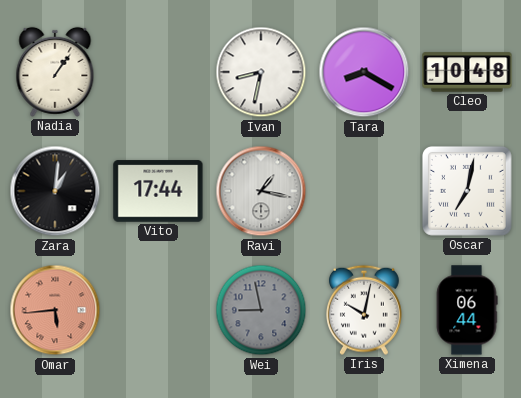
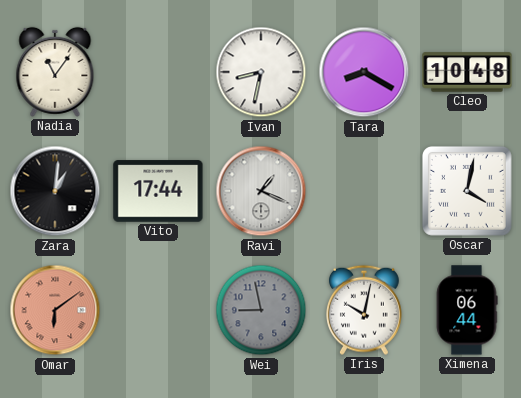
Nadia: 1:06 -> 11:06
Ravi: 1:17 -> 1:19
Oscar: 7:02 -> 4:02
Omar: 5:44 -> 6:09
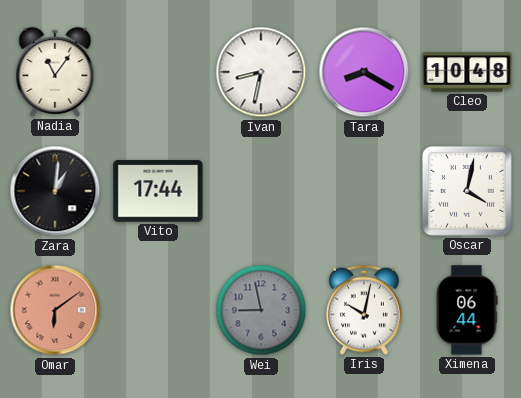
Ravi: 1:19 -> none
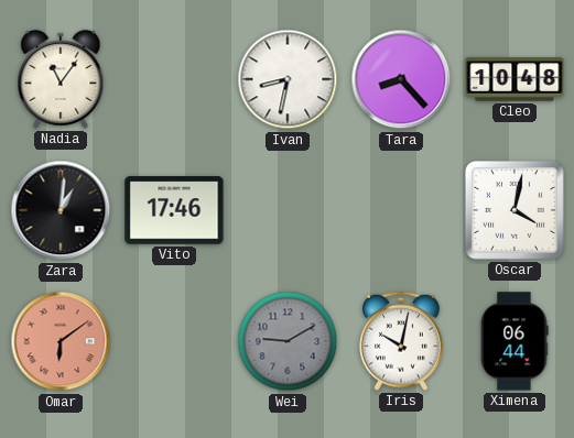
Tara: 8:20 -> 8:23
Vito: 17:44 -> 17:46
Wei: 8:58 -> 9:10
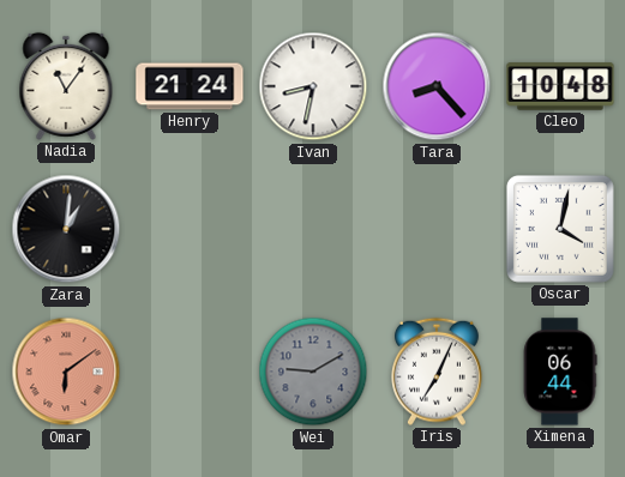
Henry: none -> 21:24
Vito: 17:46 -> none
Iris: 10:02 -> 7:04
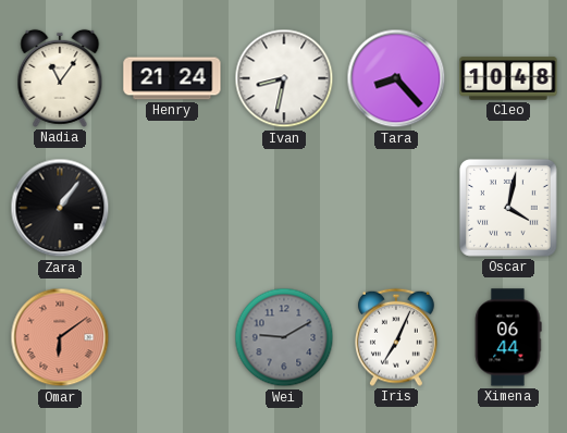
Zara: 1:01 -> 1:06
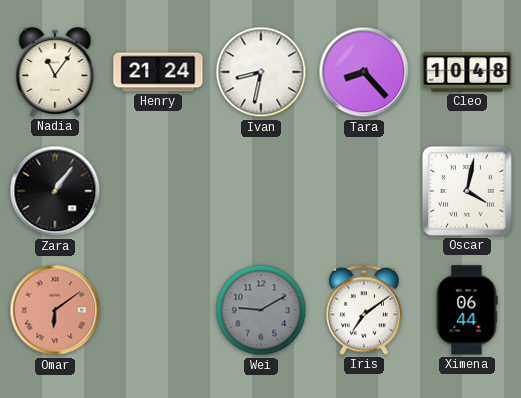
Iris: 7:04 -> 7:09
